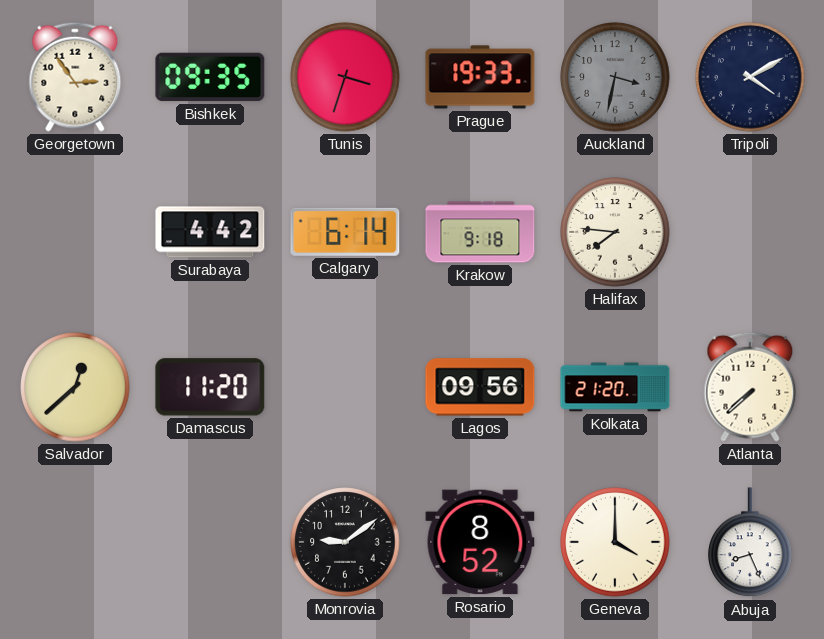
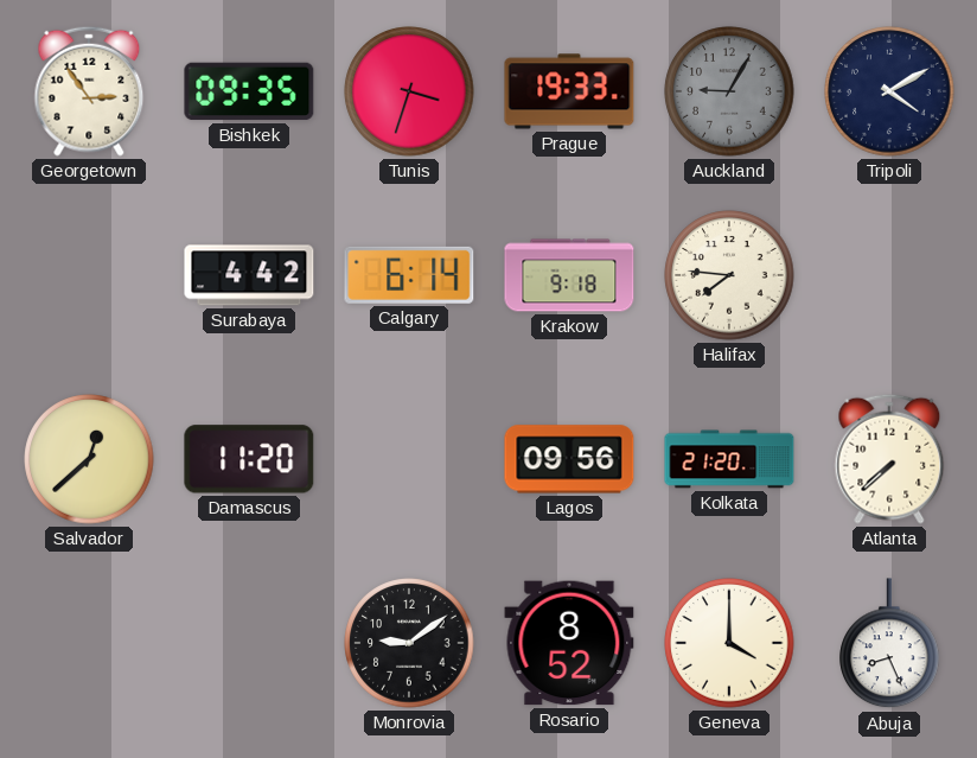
Auckland: 3:32 -> 9:05
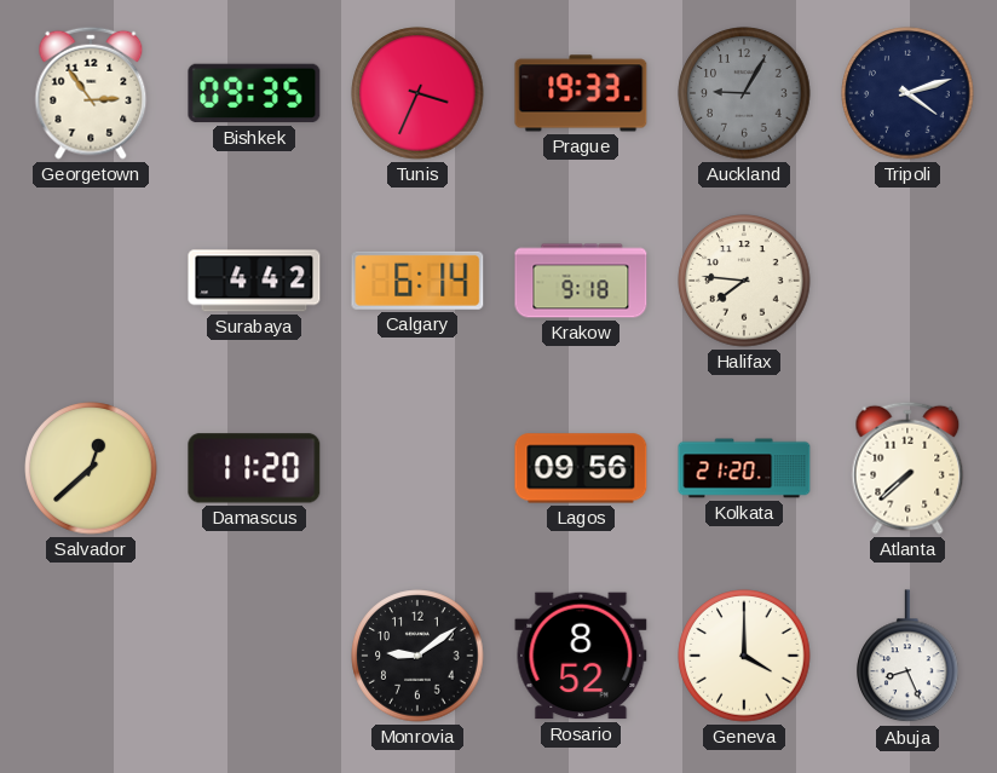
Tunis: 3:33 -> 3:34
Tripoli: 4:10 -> 4:12
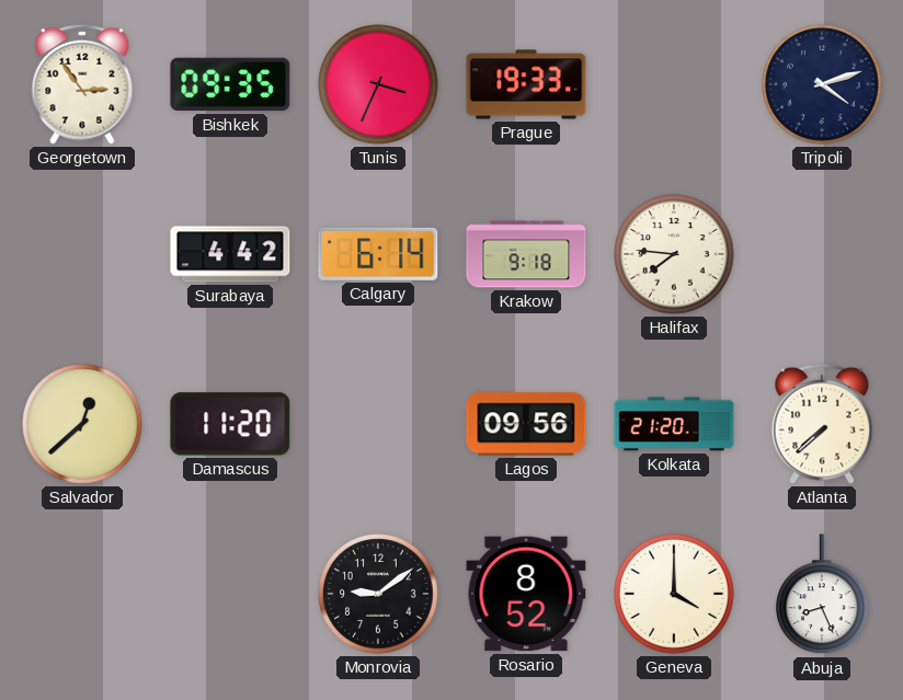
Auckland: 9:05 -> none
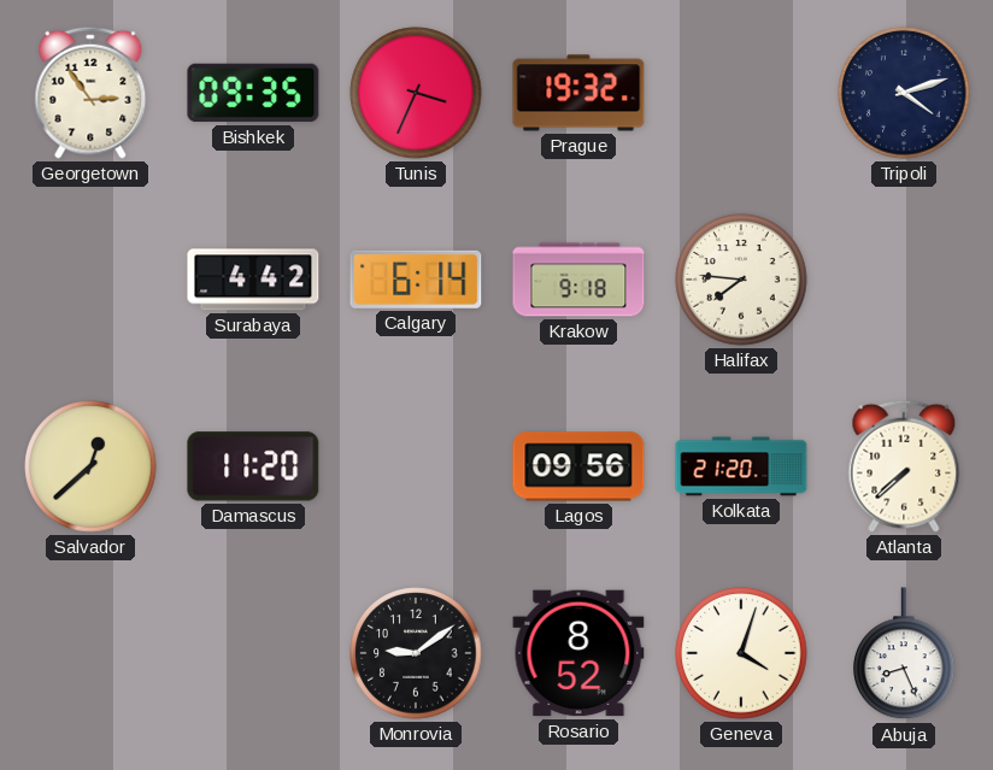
Prague: 19:33 -> 19:32
Geneva: 4:00 -> 4:03
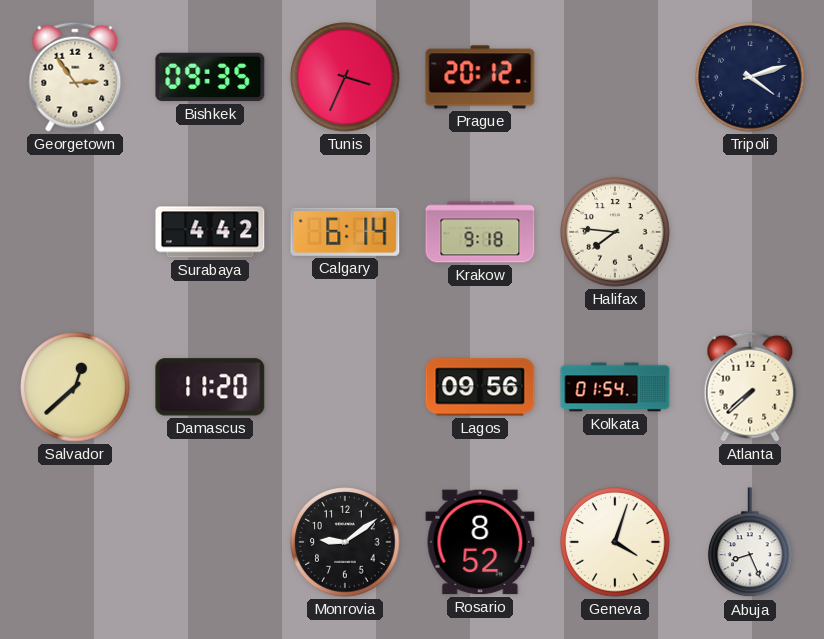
Prague: 19:32 -> 20:12
Kolkata: 21:20 -> 01:54
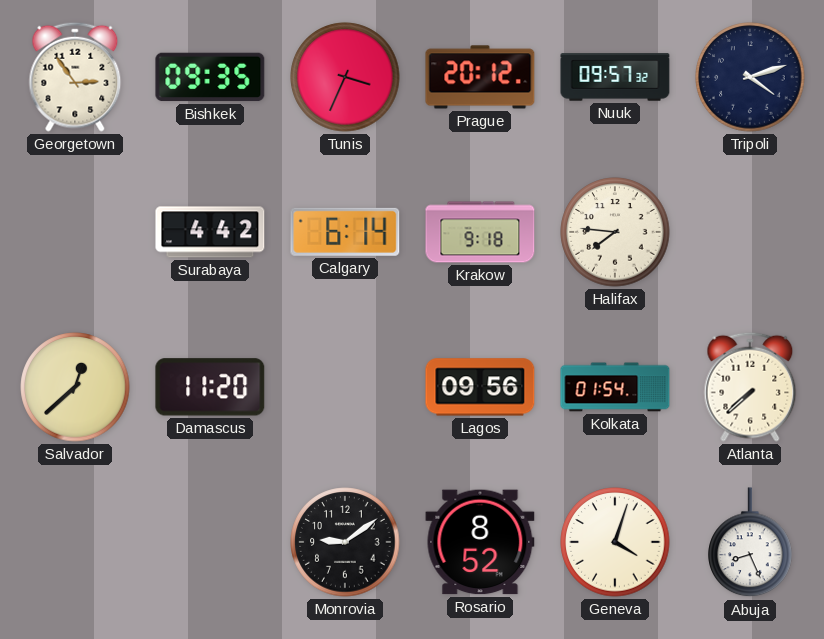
Nuuk: none -> 09:57
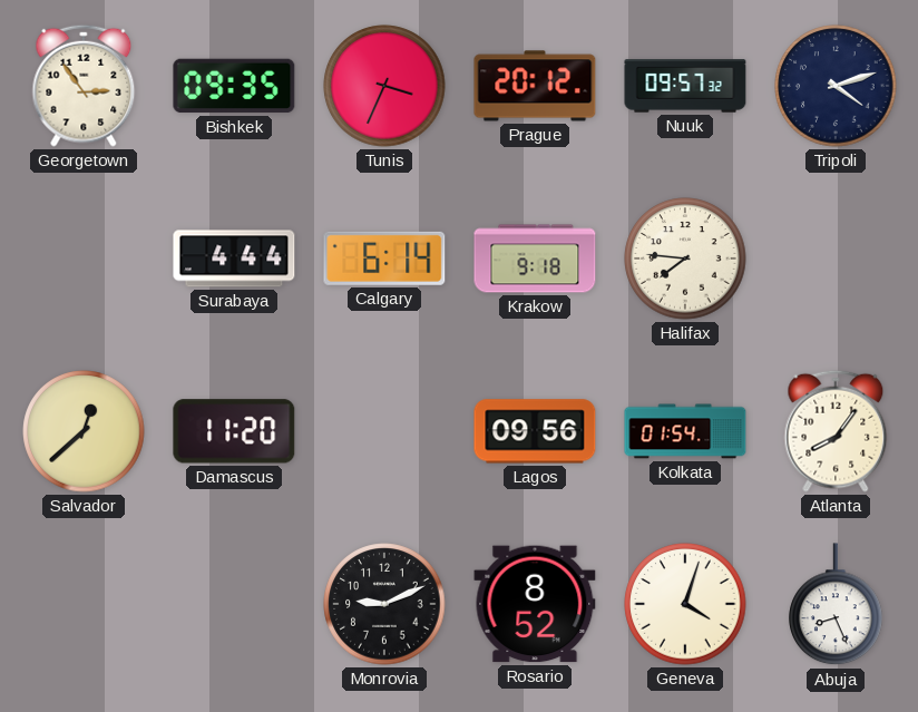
Surabaya: 4:42 -> 4:44
Atlanta: 7:38 -> 8:06
Monrovia: 9:09 -> 9:11
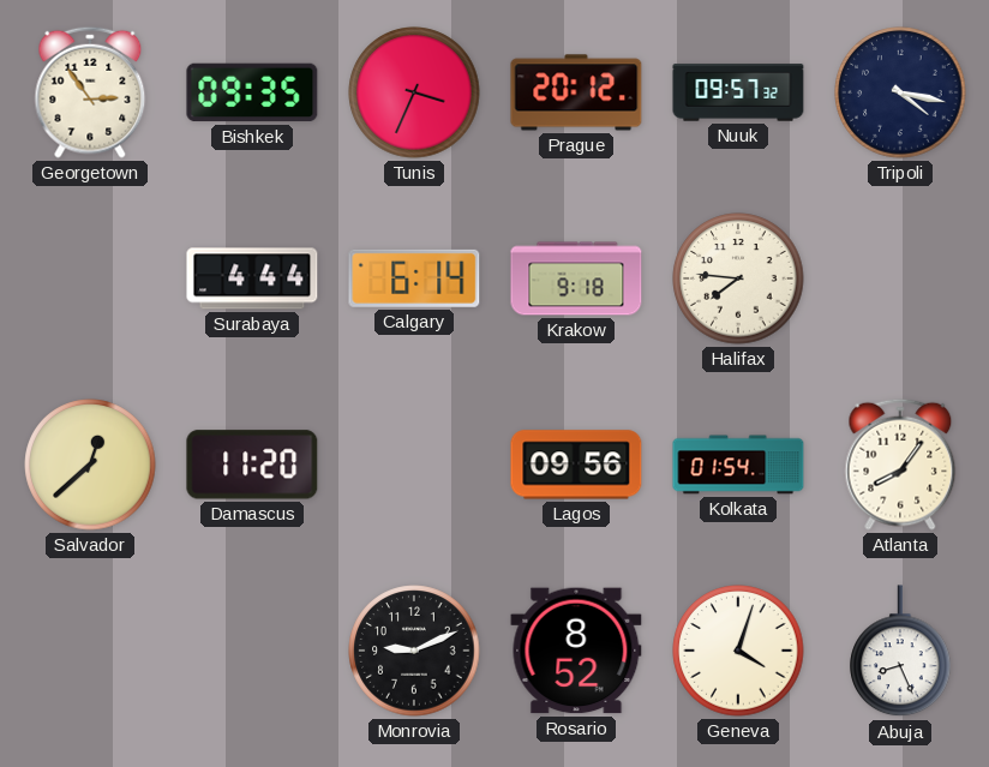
Tripoli: 4:12 -> 4:17
